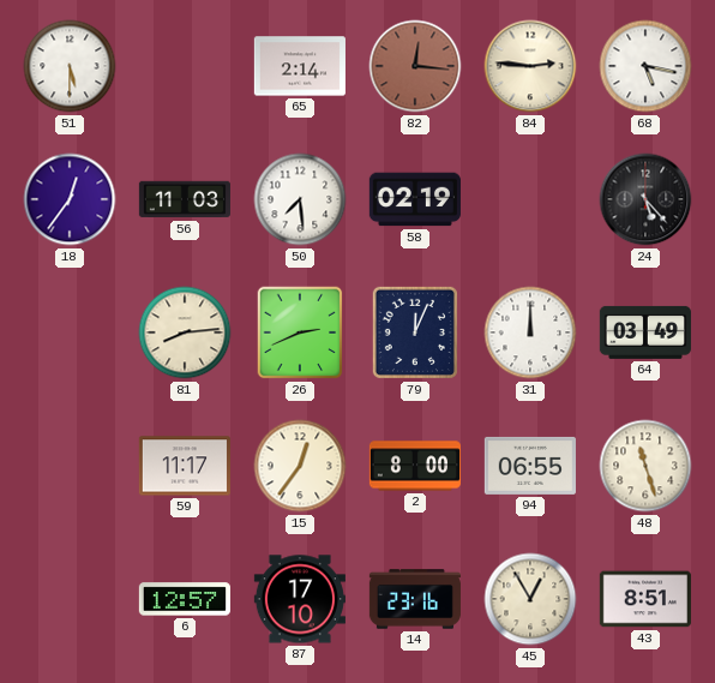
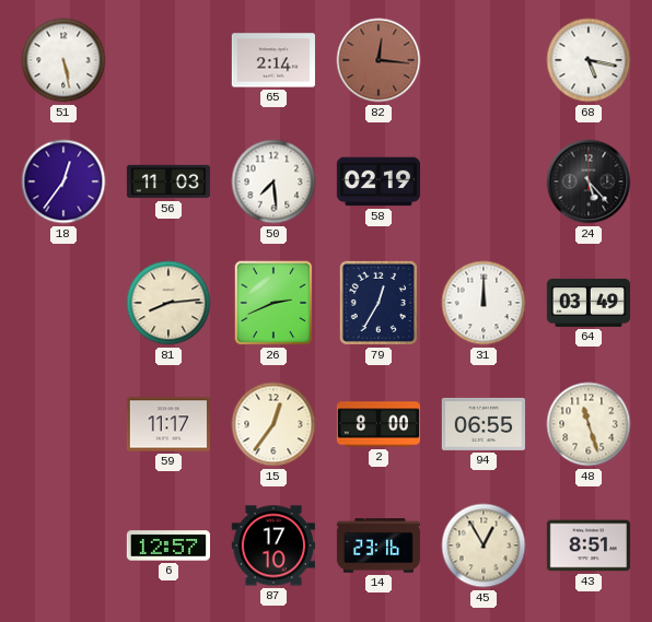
51: 5:30 -> 5:28
84: 2:46 -> none
79: 12:04 -> 12:35
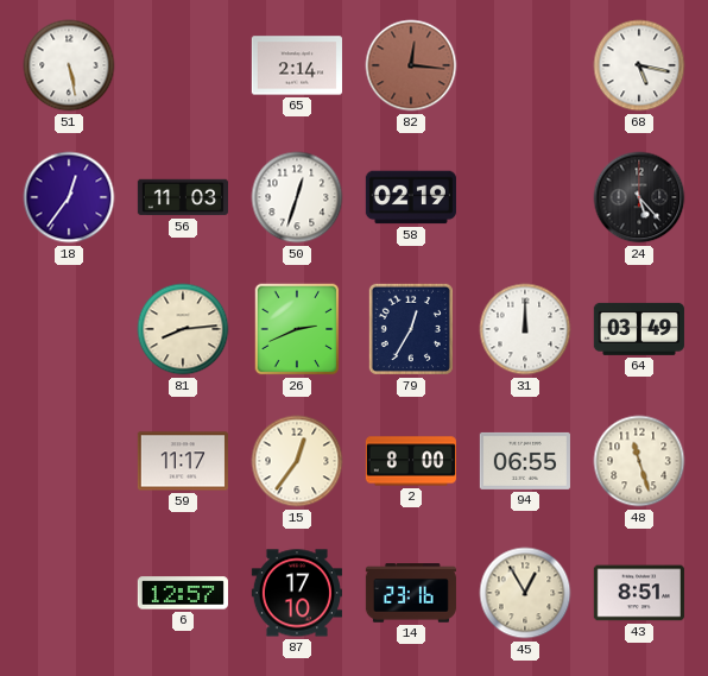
50: 7:29 -> 12:33
